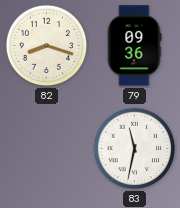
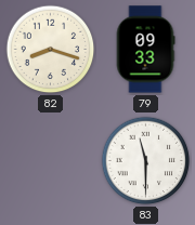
79: 09:36 -> 09:33
83: 11:32 -> 11:30
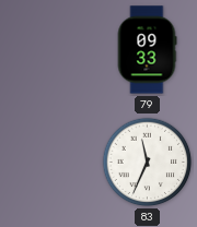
82: 8:18 -> none
83: 11:30 -> 11:34
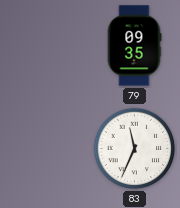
79: 09:33 -> 09:35
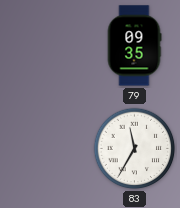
83: 11:34 -> 11:35
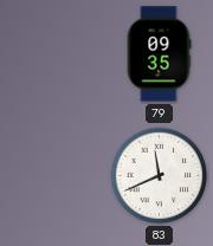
83: 11:35 -> 11:41
